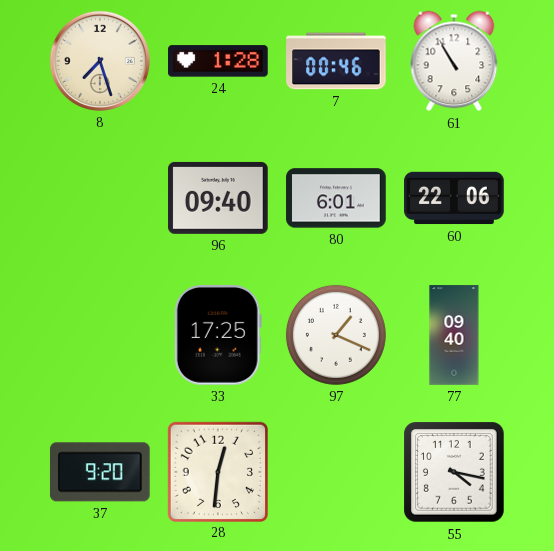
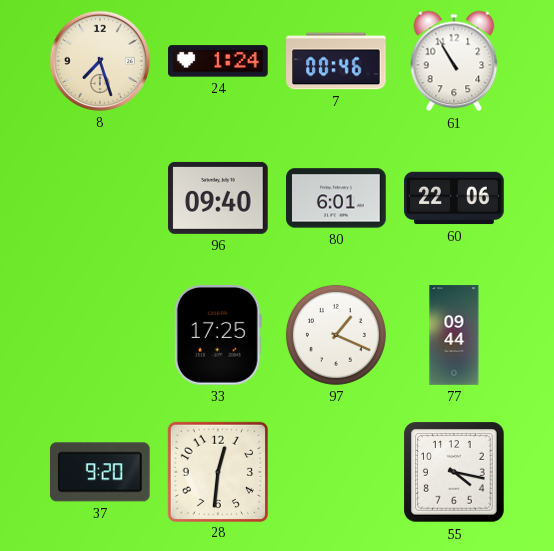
24: 1:28 -> 1:24
77: 09:40 -> 09:44
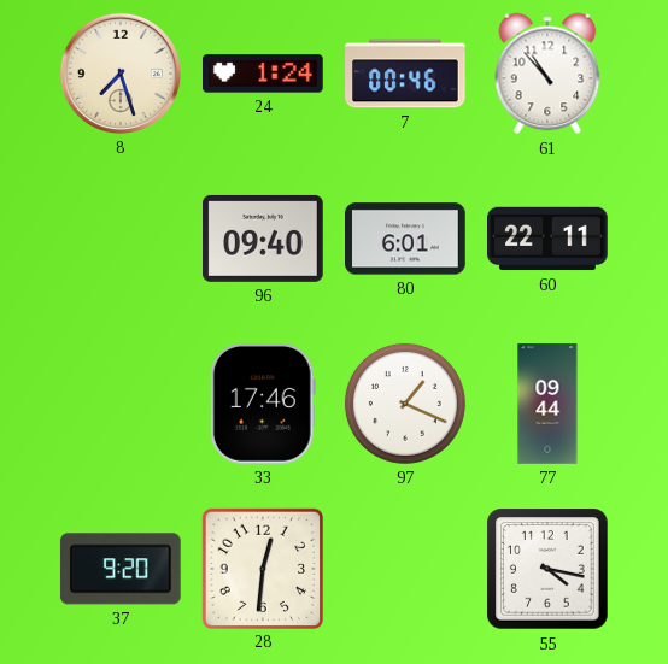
61: 10:55 -> 10:53
60: 22:06 -> 22:11
33: 17:25 -> 17:46
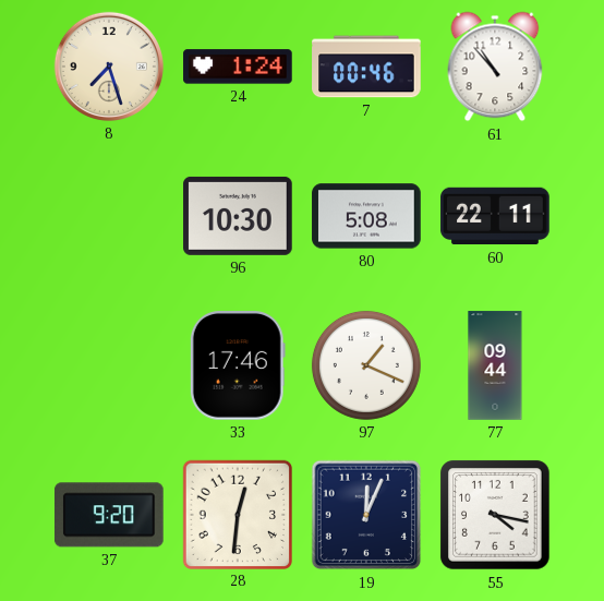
96: 09:40 -> 10:30
80: 6:01 -> 5:08
19: none -> 12:04
